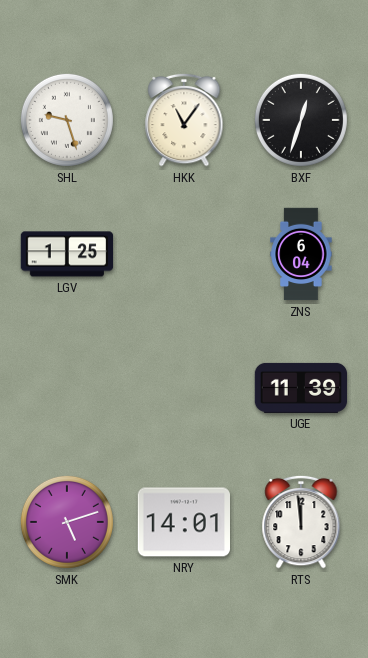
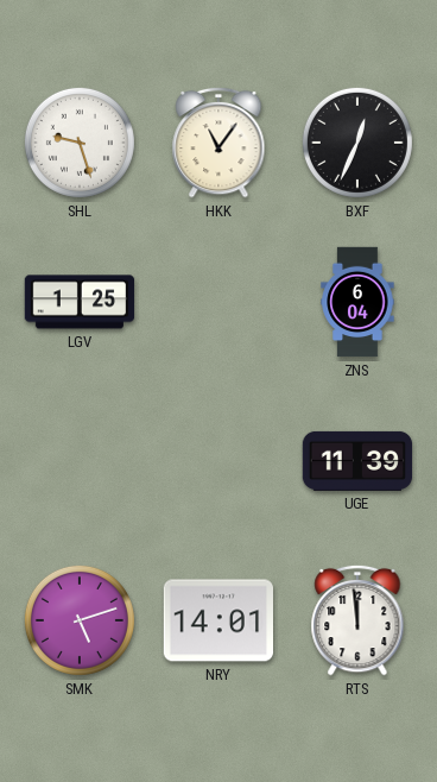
BXF: 12:33 -> 12:34
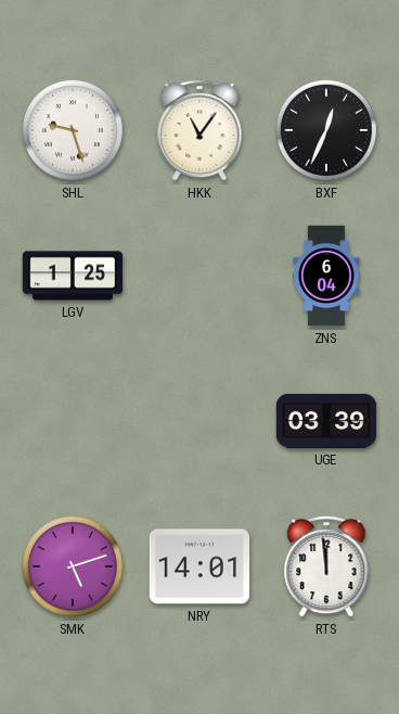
UGE: 11:39 -> 03:39
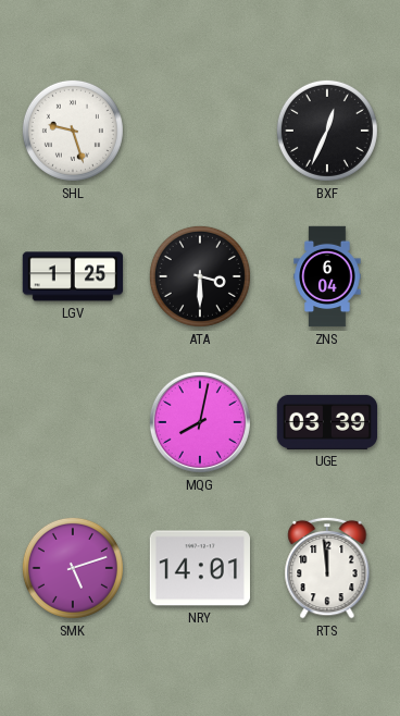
HKK: 11:06 -> none
ATA: none -> 3:30
MQG: none -> 8:02
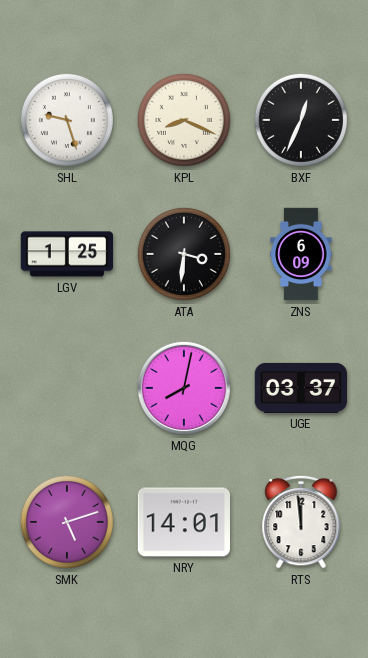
KPL: none -> 8:19
ATA: 3:30 -> 3:31
ZNS: 6:04 -> 6:09
UGE: 03:39 -> 03:37
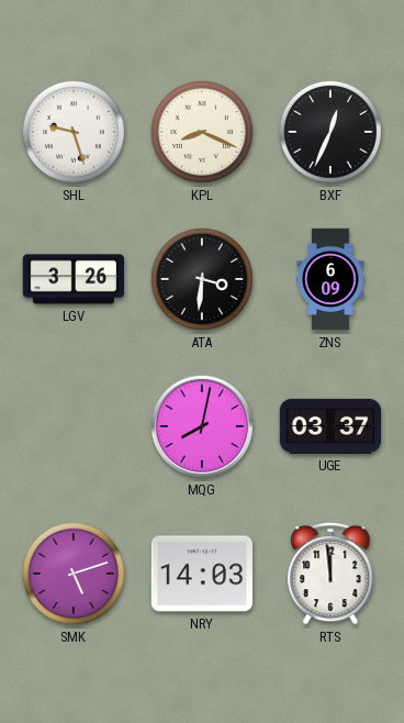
LGV: 1:25 -> 3:26
NRY: 14:01 -> 14:03
